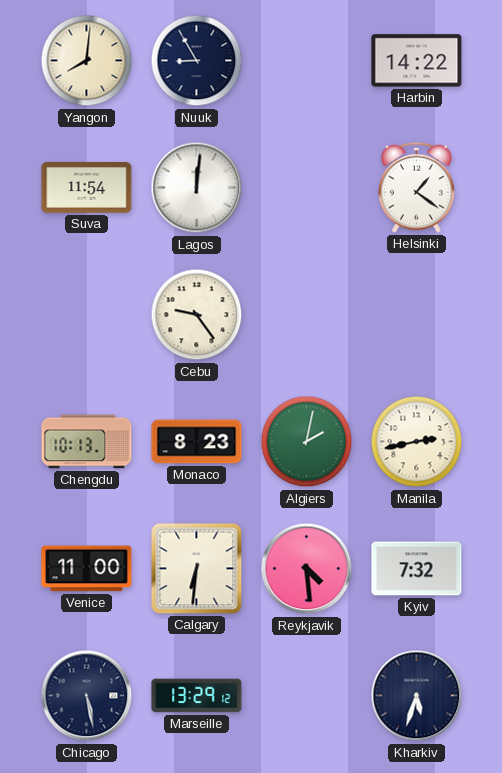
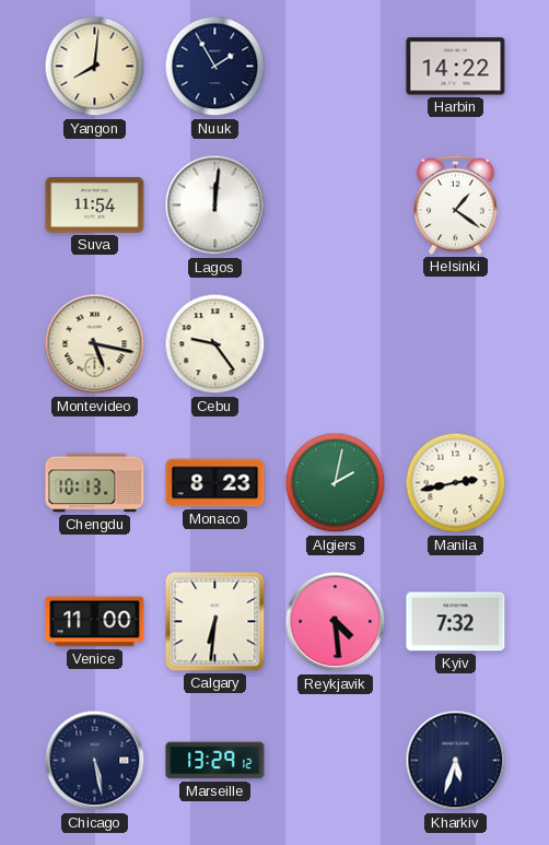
Nuuk: 8:55 -> 1:55
Montevideo: none -> 5:17
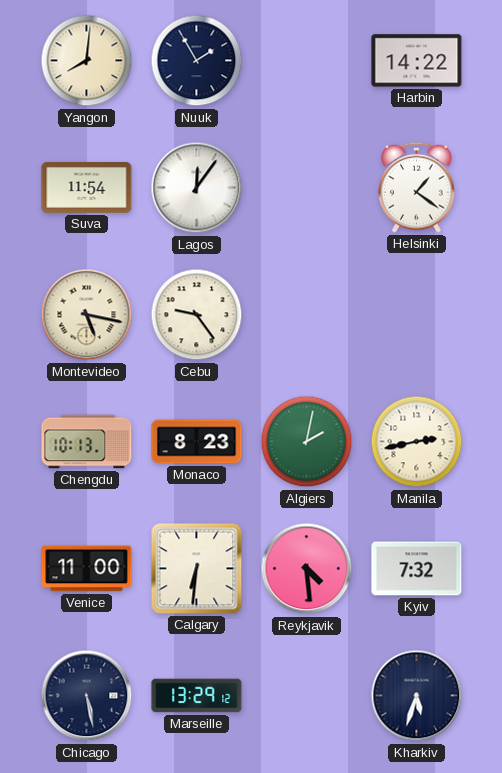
Lagos: 12:01 -> 12:06
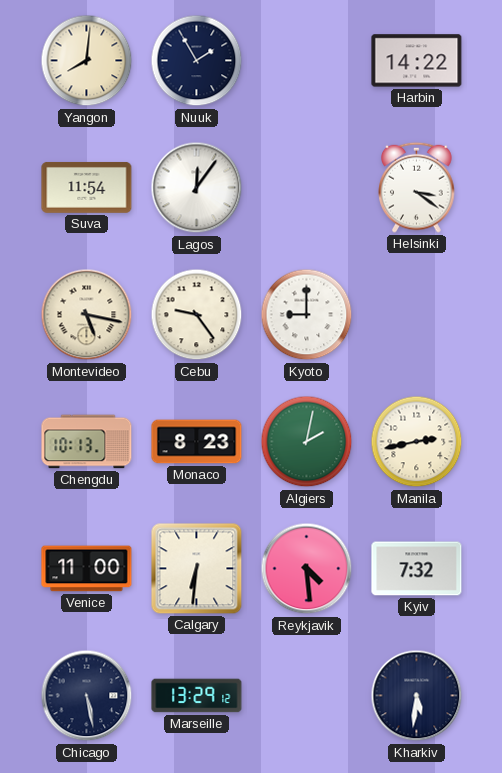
Helsinki: 1:21 -> 3:21
Kyoto: none -> 9:00
Kharkiv: 5:33 -> 5:31
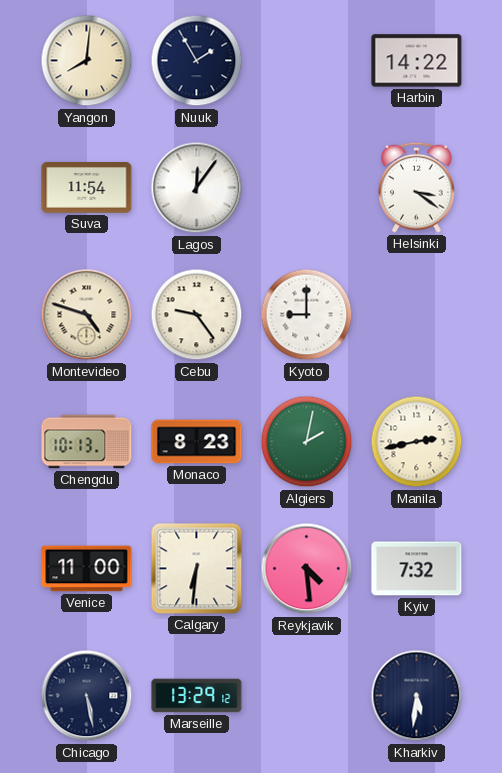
Montevideo: 5:17 -> 4:48
